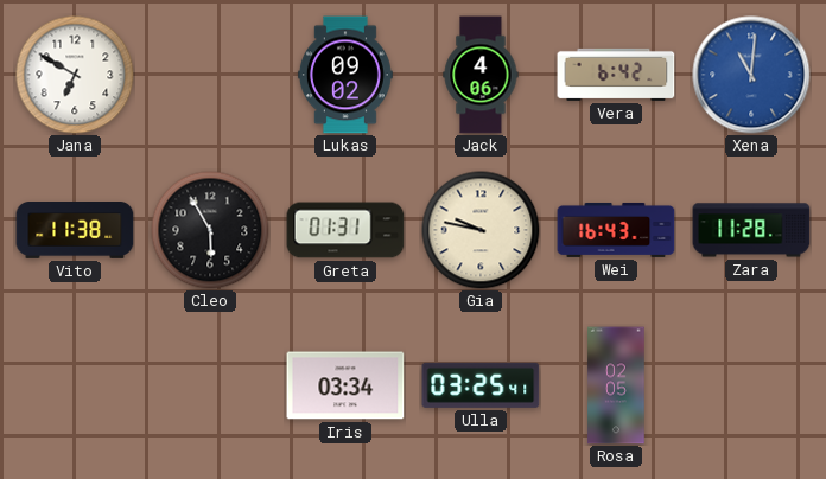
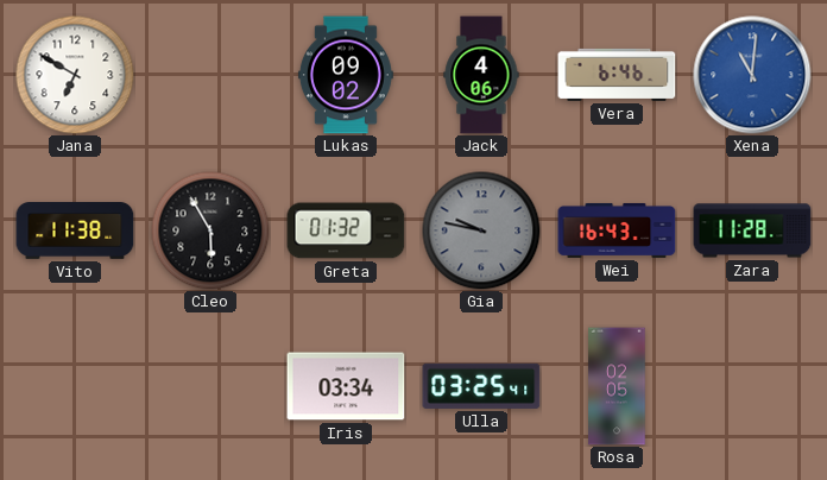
Vera: 6:42 -> 6:46
Greta: 01:31 -> 01:32
Gia dial: cream -> grey
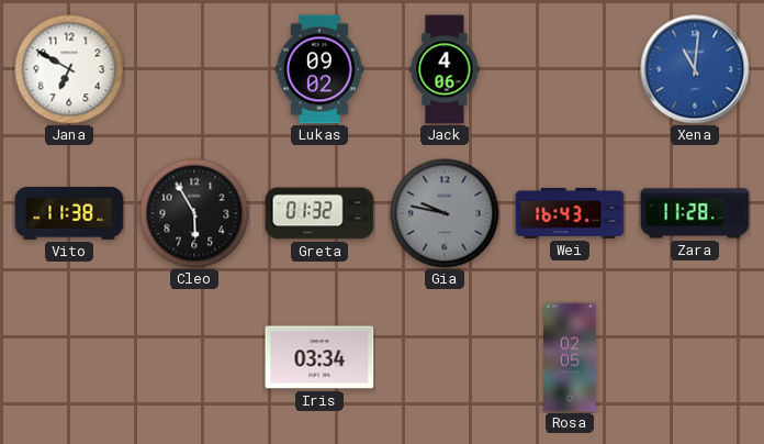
Vera: 6:46 -> none
Ulla: 03:25 -> none
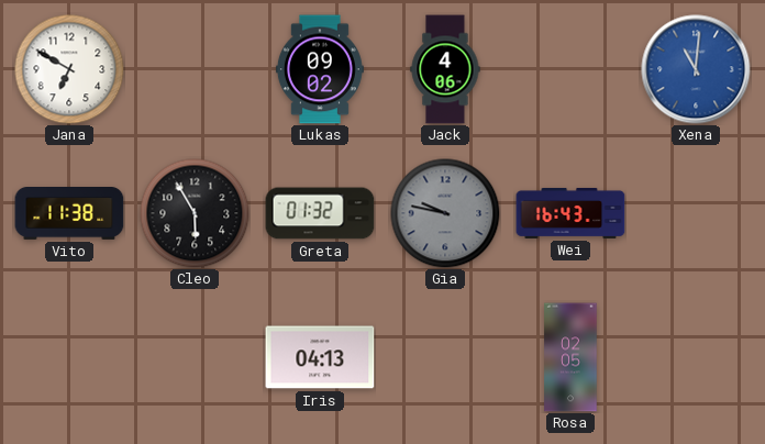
Zara: 11:28 -> none
Iris: 03:34 -> 04:13
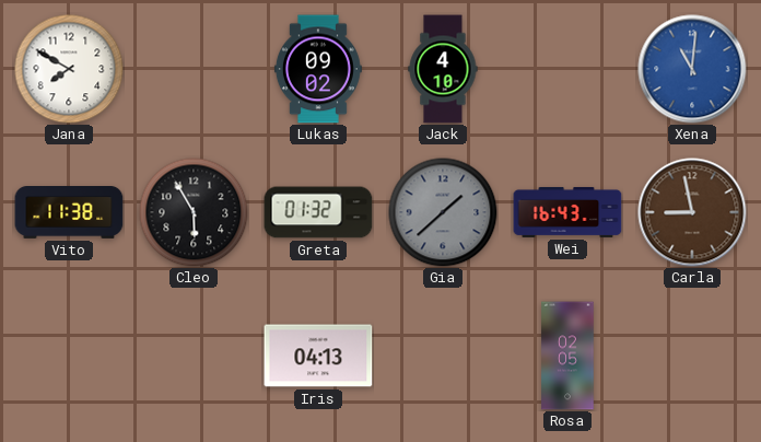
Jana: 6:50 -> 7:50
Jack: 4:06 -> 4:10
Gia: 9:47 -> 1:38
Carla: none -> 8:58
